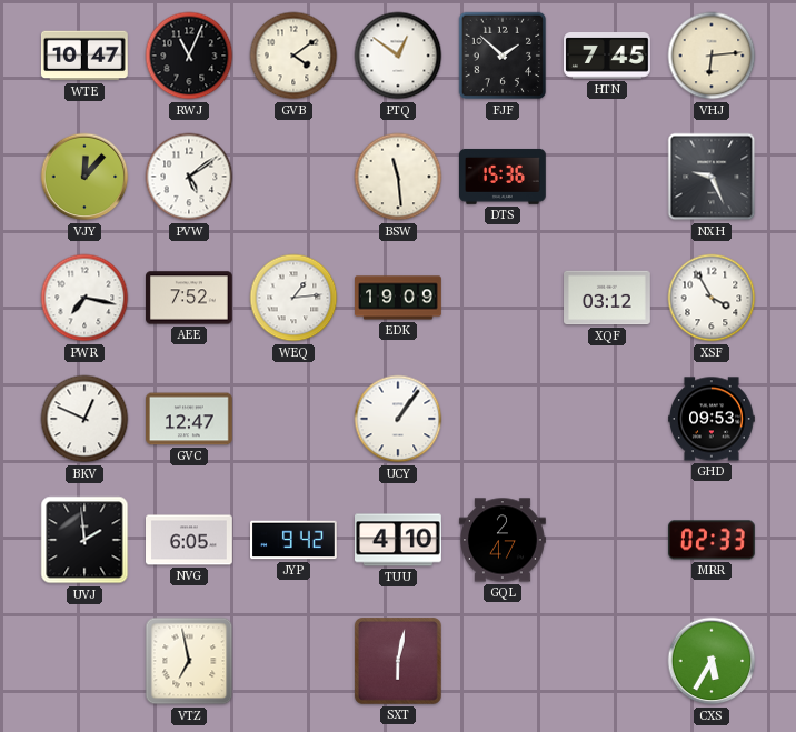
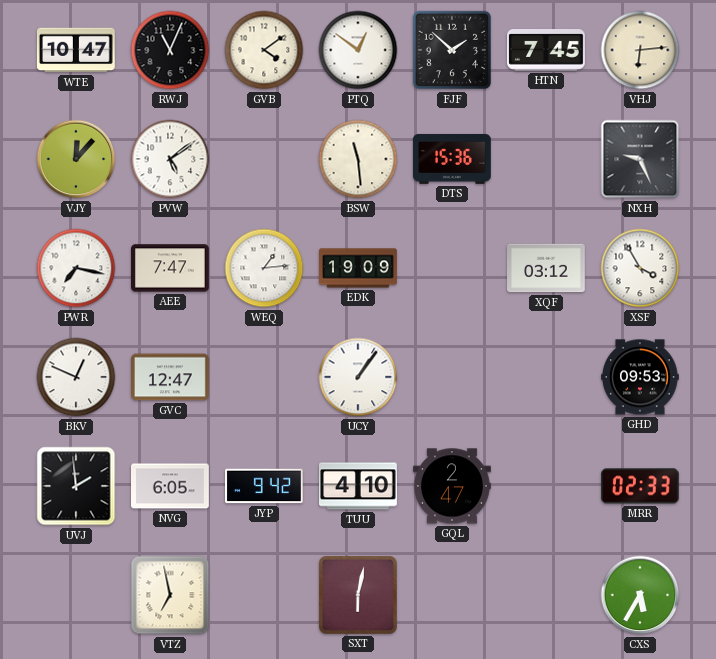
AEE: 7:52 -> 7:47
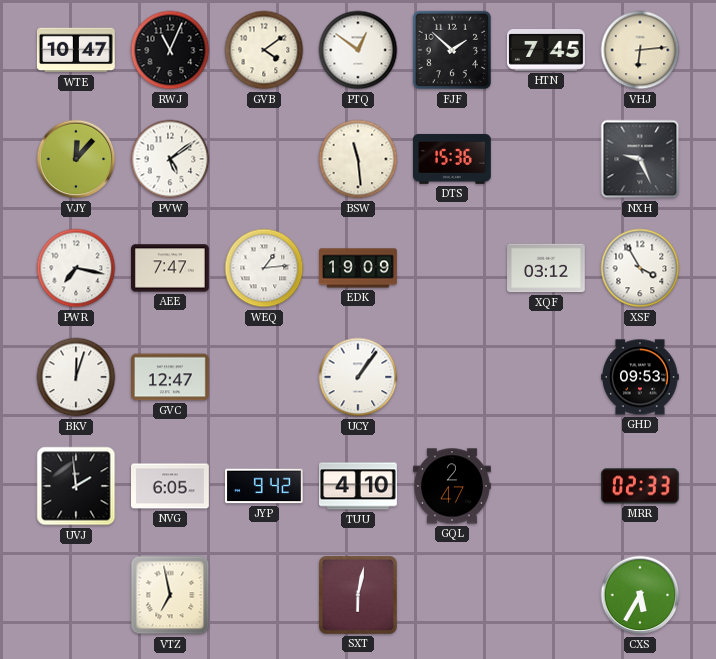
BKV: 12:49 -> 12:03
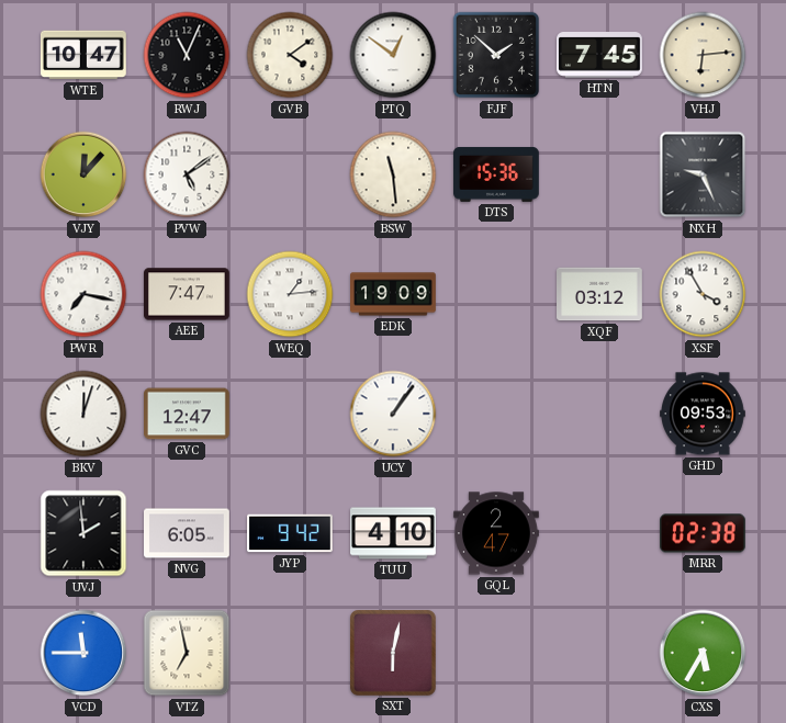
MRR: 02:33 -> 02:38
VCD: none -> 11:45
